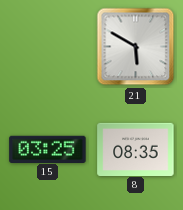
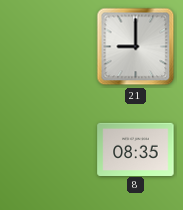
21: 5:50 -> 9:00
15: 03:25 -> none
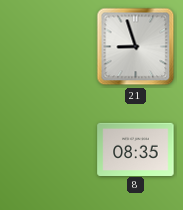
21: 9:00 -> 8:57
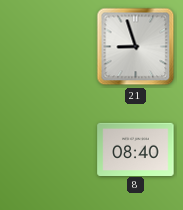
8: 08:35 -> 08:40
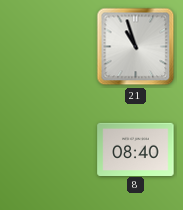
21: 8:57 -> 10:57
